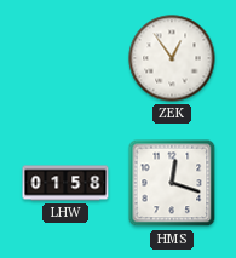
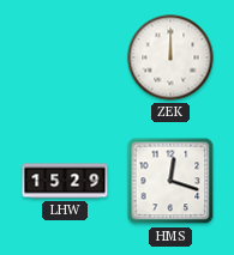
ZEK: 12:54 -> 12:00
LHW: 01:58 -> 15:29
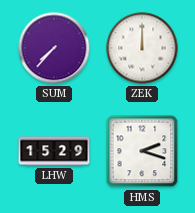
SUM: none -> 7:37
HMS: 12:18 -> 2:18
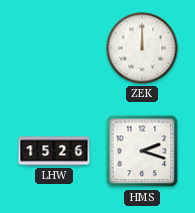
SUM: 7:37 -> none
LHW: 15:29 -> 15:26
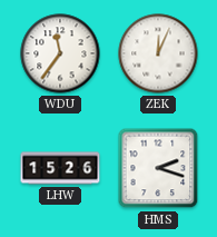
WDU: none -> 11:36
ZEK: 12:00 -> 12:04
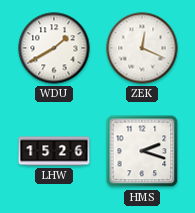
WDU: 11:36 -> 1:40
ZEK: 12:04 -> 12:19
